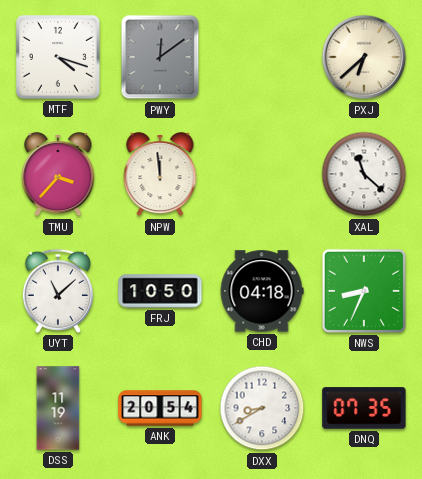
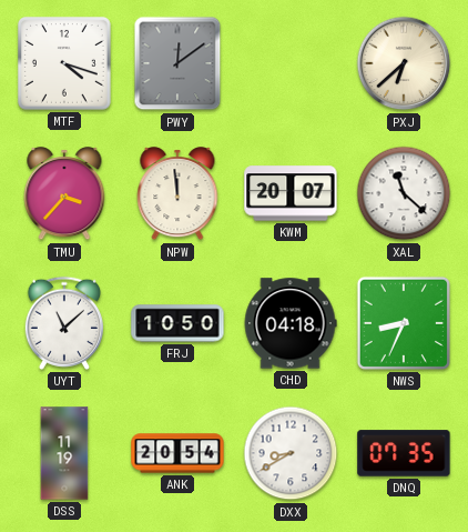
KWM: none -> 20:07
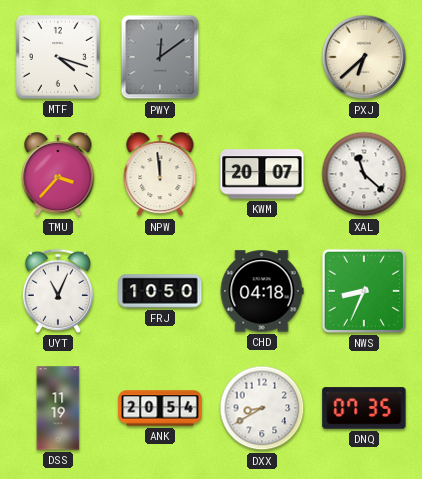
UYT: 11:08 -> 11:04
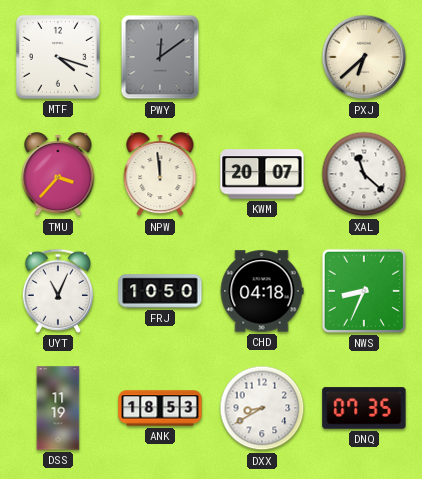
ANK: 20:54 -> 18:53
